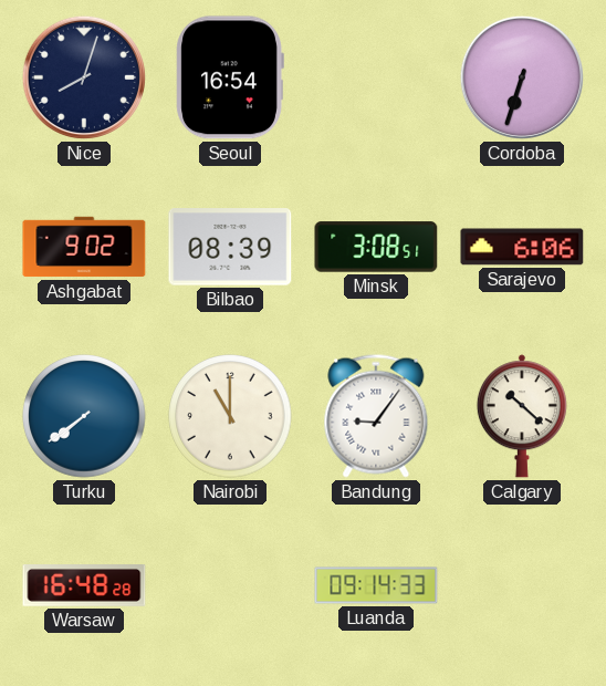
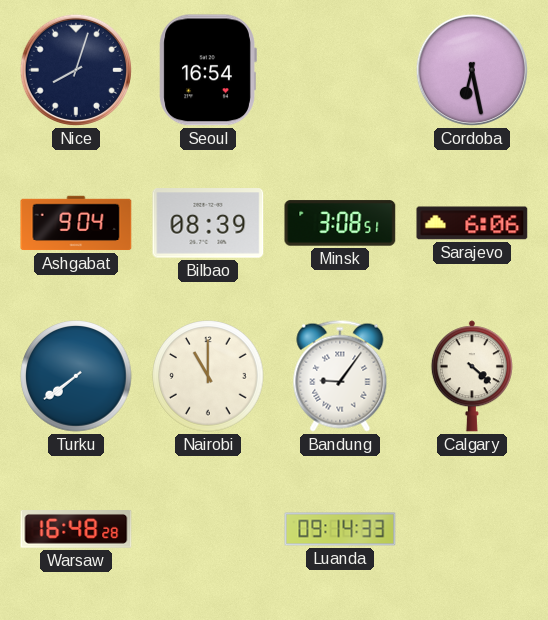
Cordoba: 6:33 -> 6:28
Ashgabat: 9:02 -> 9:04
Calgary: 10:22 -> 4:22
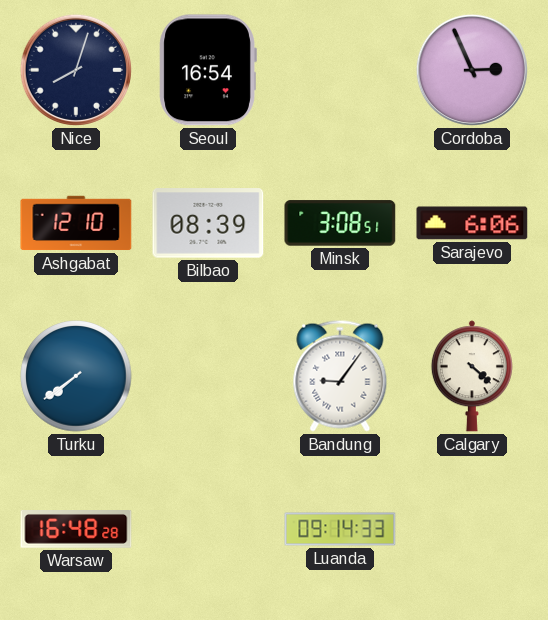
Cordoba: 6:28 -> 2:56
Ashgabat: 9:04 -> 12:10
Nairobi: 11:00 -> none
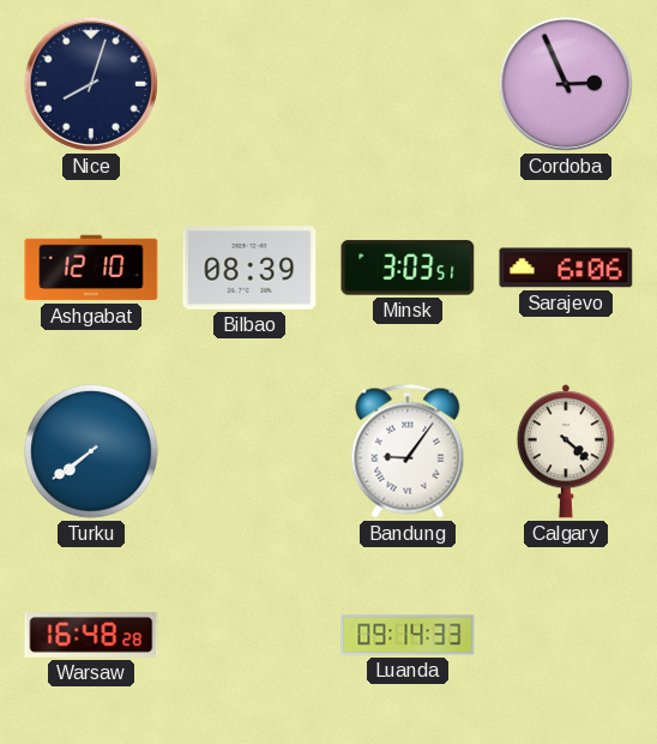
Seoul: 16:54 -> none
Minsk: 3:08 -> 3:03
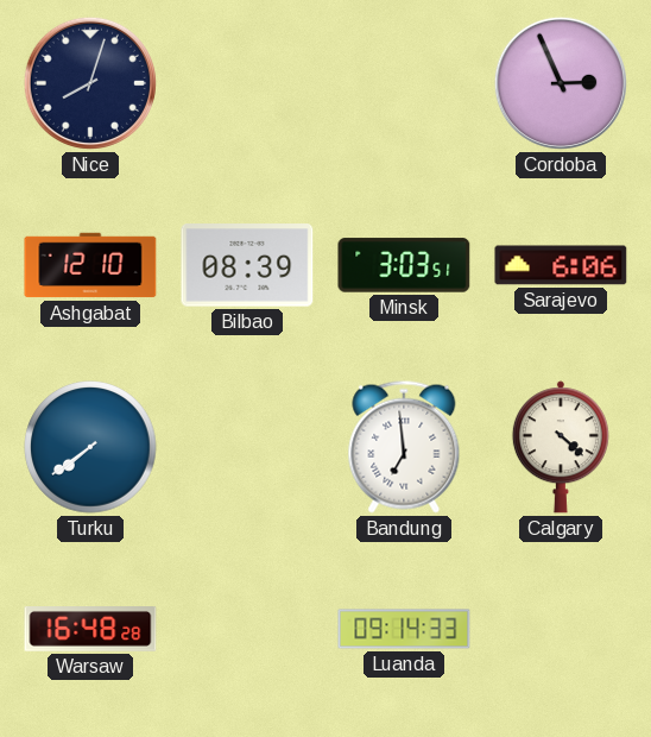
Bandung: 9:06 -> 6:59
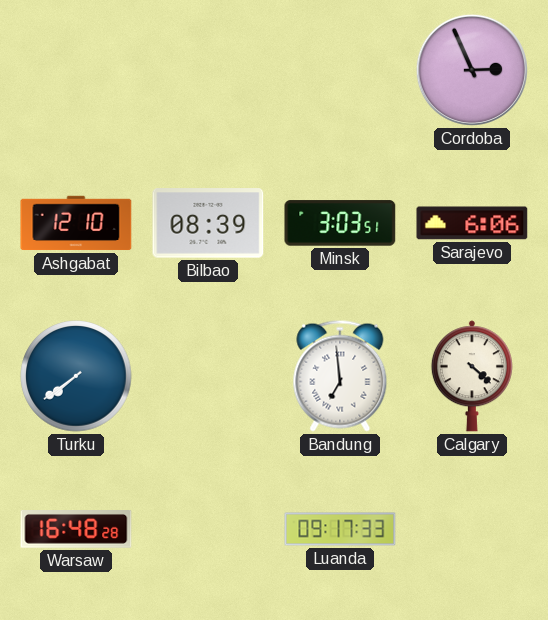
Nice: 8:03 -> none
Luanda: 09:14 -> 09:17
